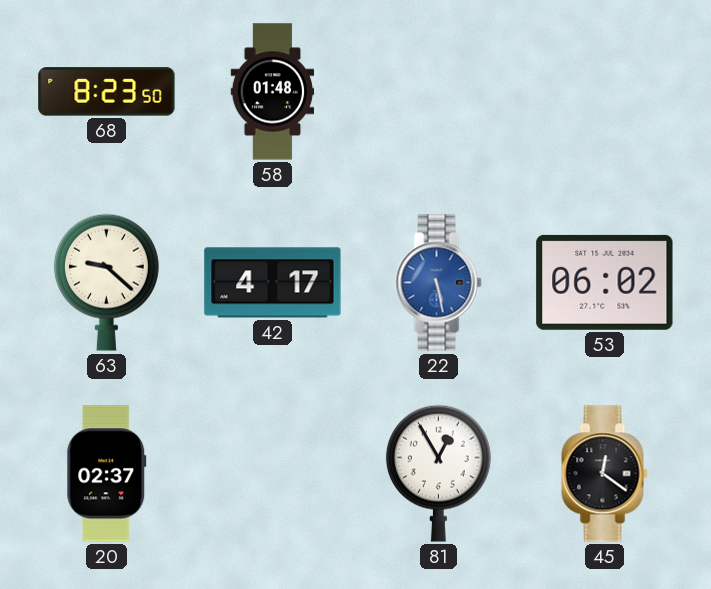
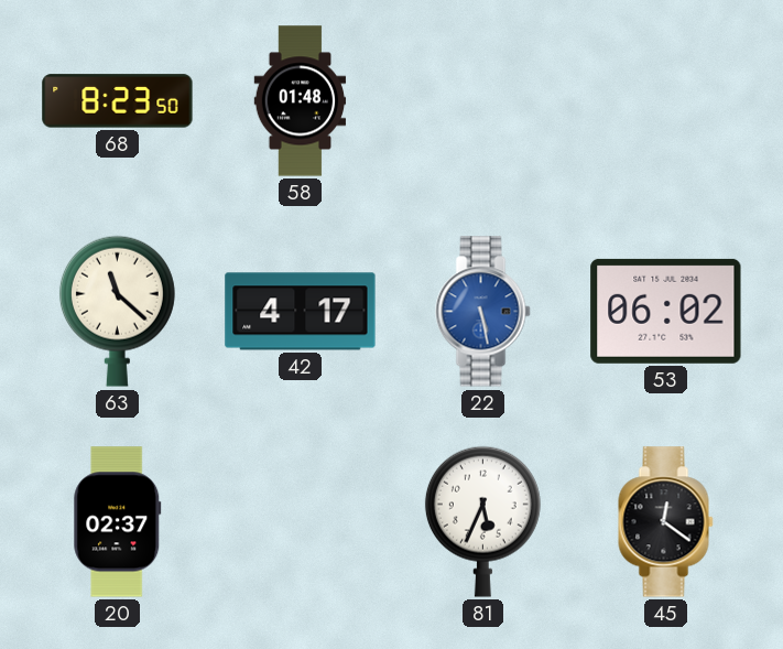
63: 9:22 -> 11:22
81: 12:55 -> 5:34
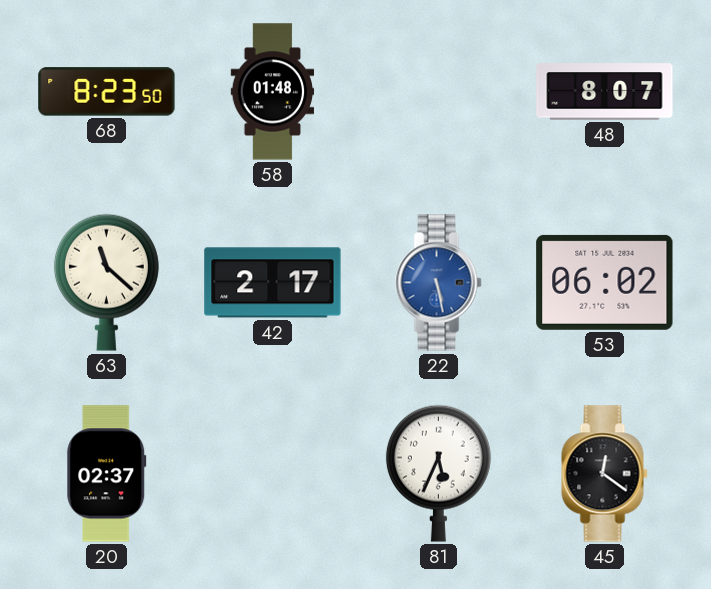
48: none -> 8:07
42: 4:17 -> 2:17
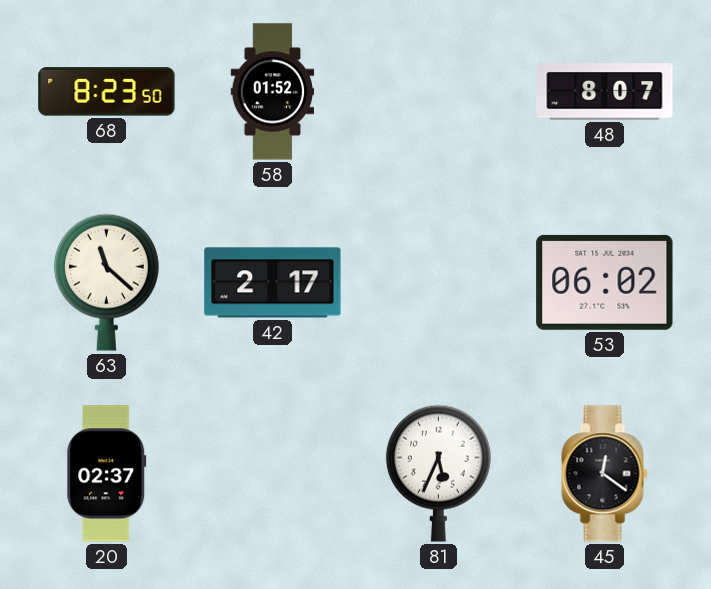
58: 01:48 -> 01:52
22: 5:28 -> none
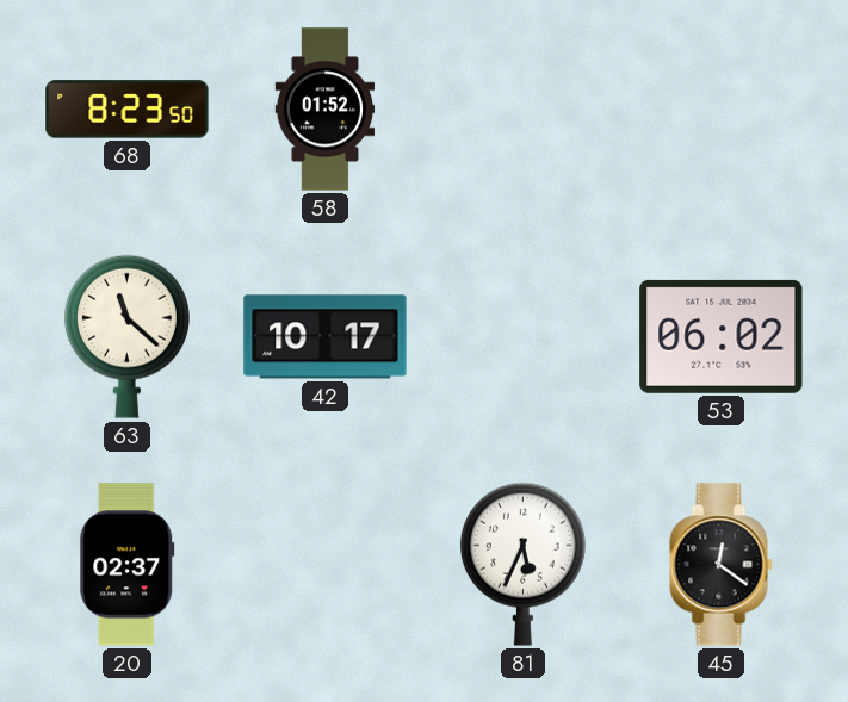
48: 8:07 -> none
42: 2:17 -> 10:17
